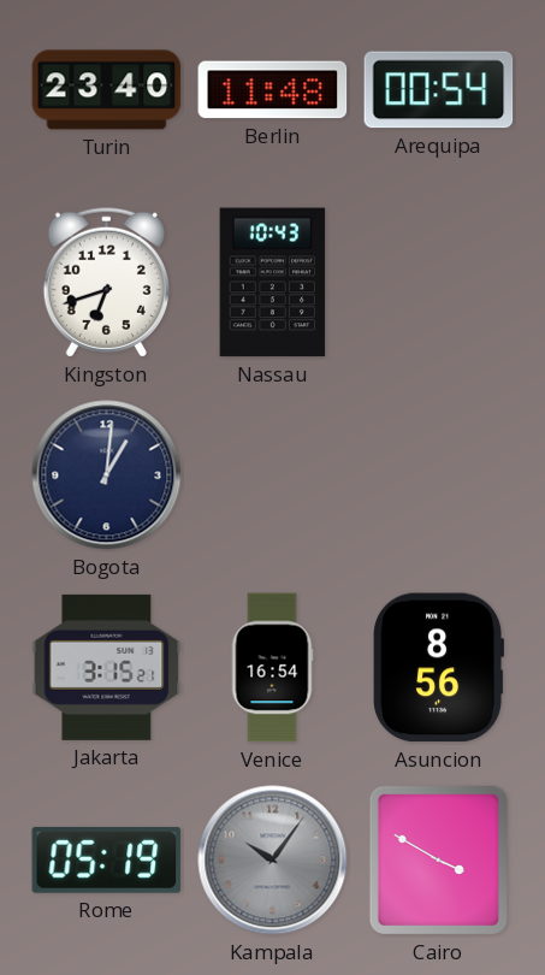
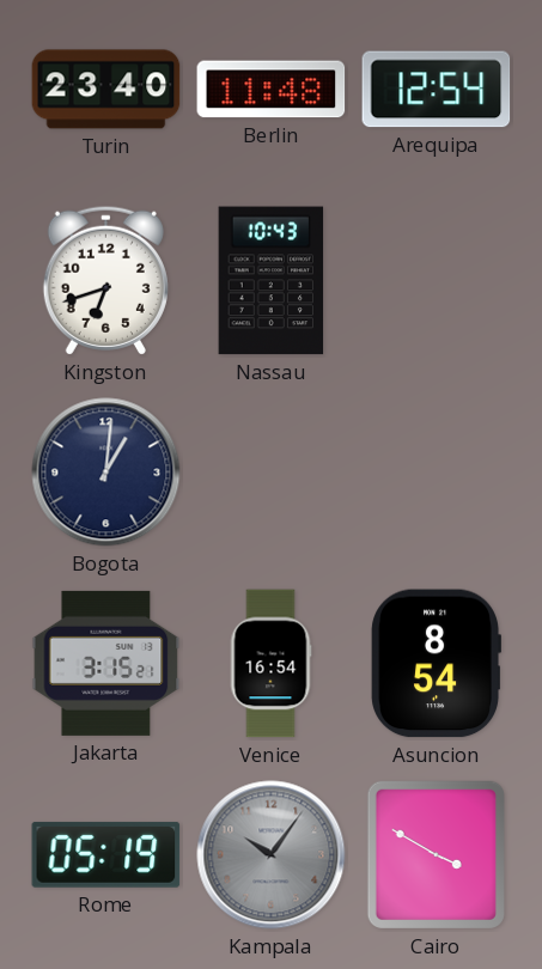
Arequipa: 00:54 -> 12:54
Asuncion: 8:56 -> 8:54
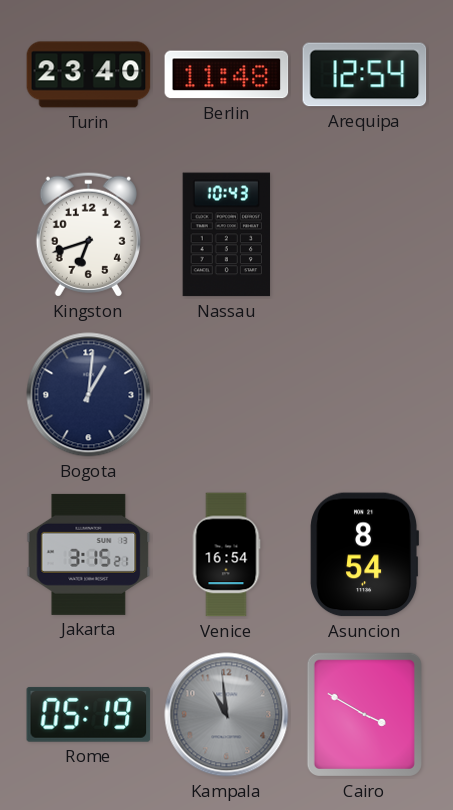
Kampala: 10:06 -> 10:59
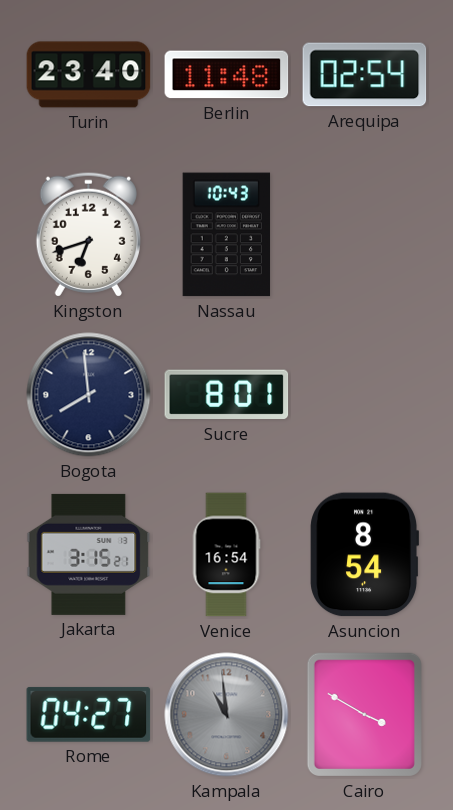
Arequipa: 12:54 -> 02:54
Bogota: 1:01 -> 7:59
Sucre: none -> 8:01
Rome: 05:19 -> 04:27
